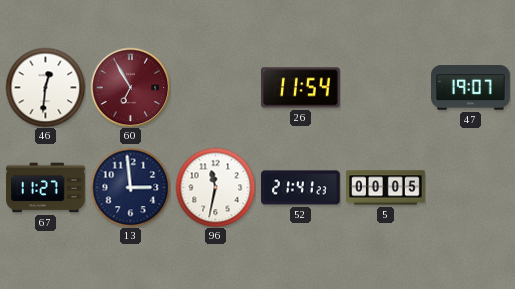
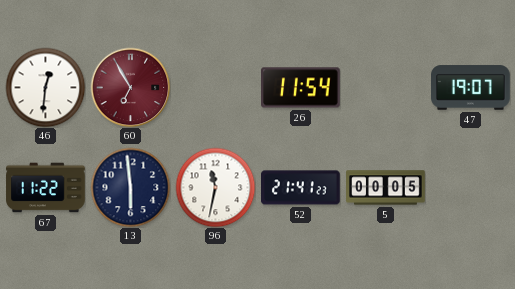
67: 11:27 -> 11:22
13: 2:59 -> 5:59
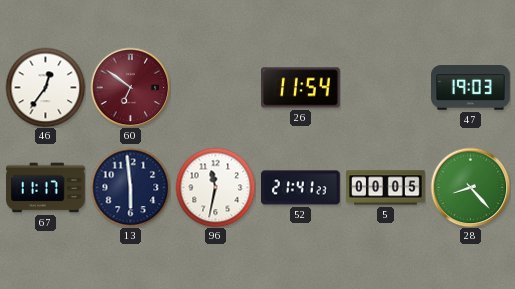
46: 12:31 -> 12:36
60: 6:55 -> 6:51
47: 19:07 -> 19:03
67: 11:22 -> 11:17
28: none -> 8:23
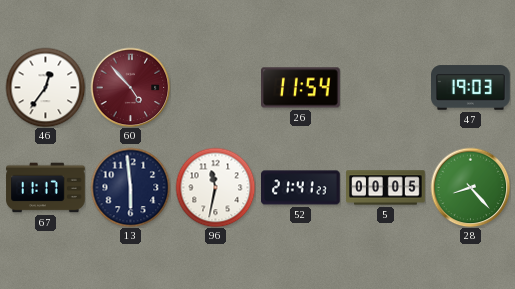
60: 6:51 -> 4:53
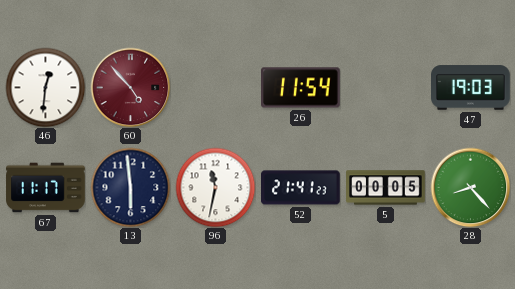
46: 12:36 -> 12:31
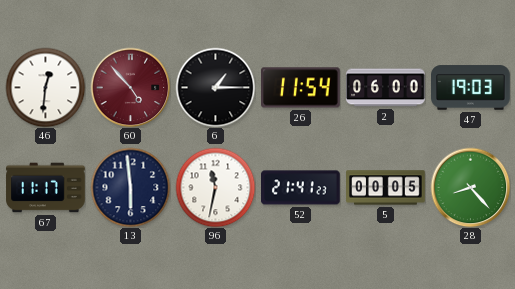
6: none -> 1:15
2: none -> 06:00
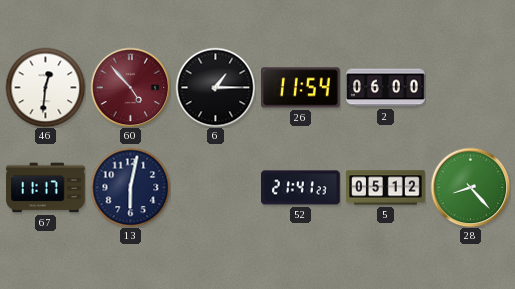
47: 19:03 -> none
13: 5:59 -> 6:02
96: 11:32 -> none
5: 00:05 -> 05:12
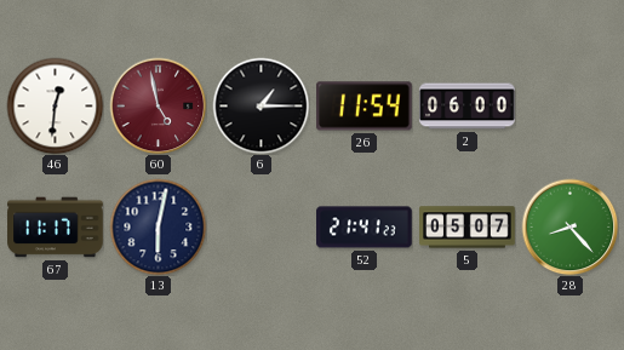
60: 4:53 -> 4:58
5: 05:12 -> 05:07
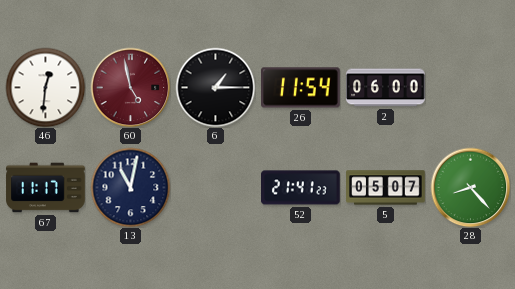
13: 6:02 -> 11:02
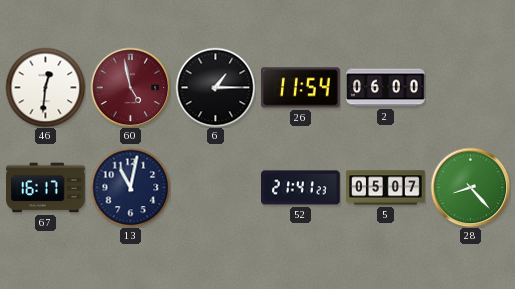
67: 11:17 -> 16:17
